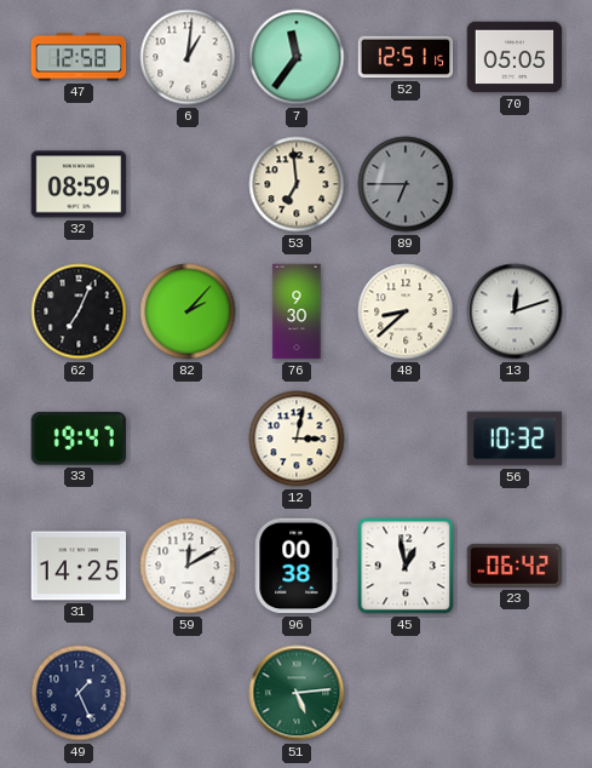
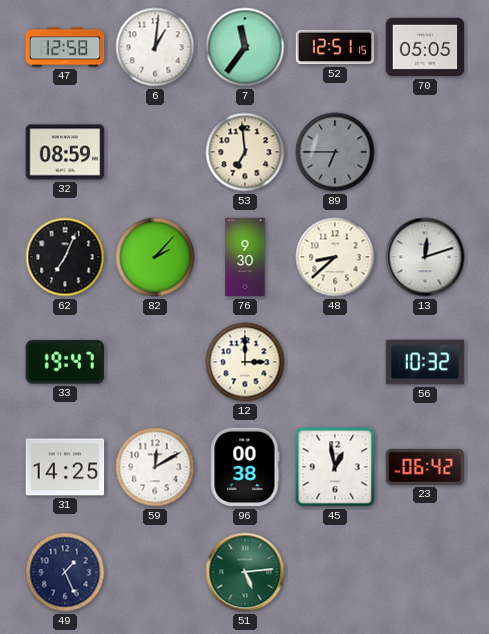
12: 3:02 -> 3:00
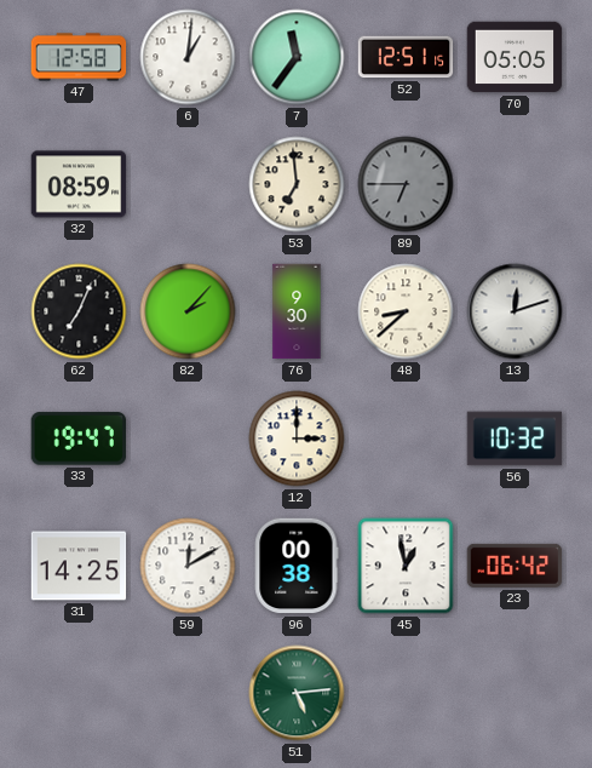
49: 1:26 -> none
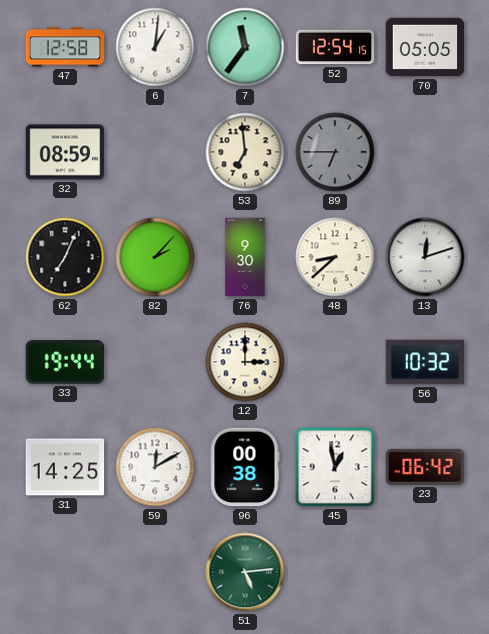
52: 12:51 -> 12:54
33: 19:47 -> 19:44
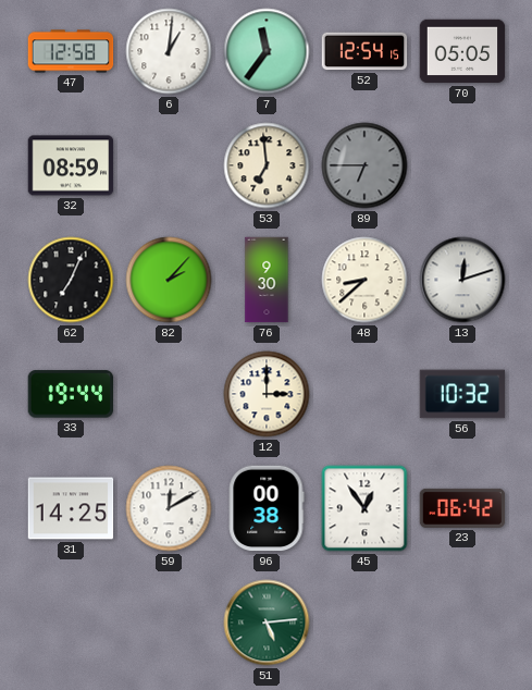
45: 12:58 -> 12:54
